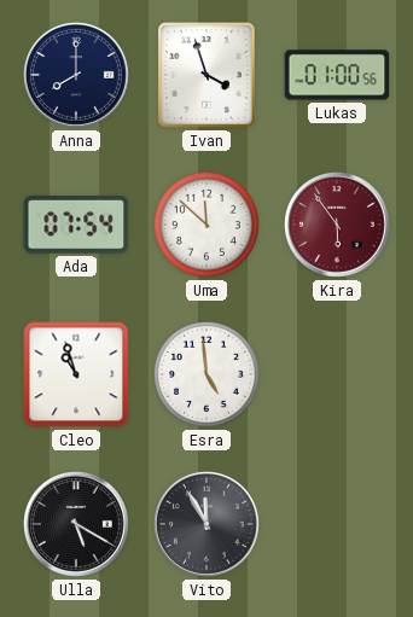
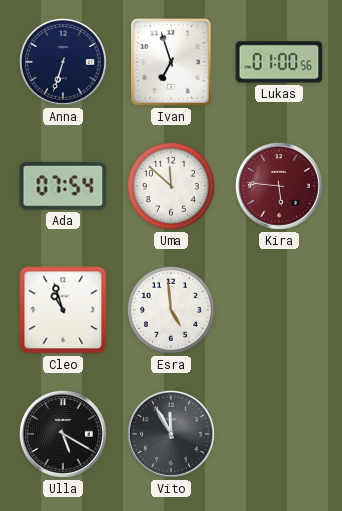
Anna: 8:00 -> 6:33
Ivan: 3:57 -> 6:57
Kira: 5:54 -> 5:46
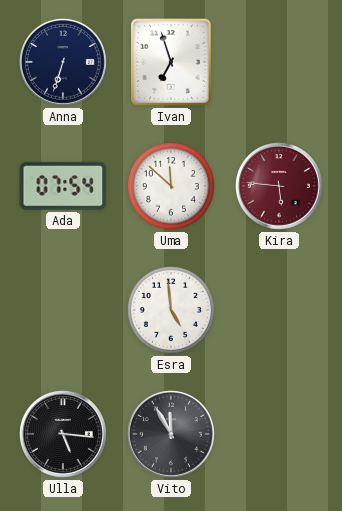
Lukas: 01:00 -> none
Cleo: 10:57 -> none
Ulla: 5:20 -> 5:16
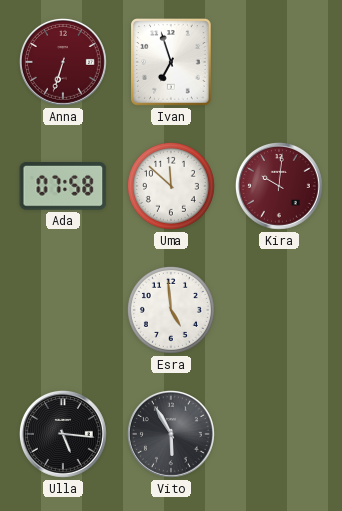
Anna dial: navy -> burgundy
Ada: 07:54 -> 07:58
Kira: 5:46 -> 10:01
Vito: 11:55 -> 5:55
